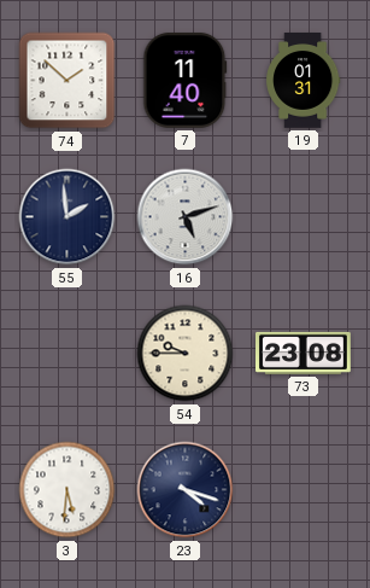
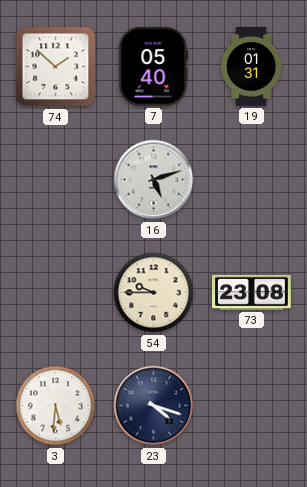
7: 11:40 -> 05:40
55: 1:59 -> none
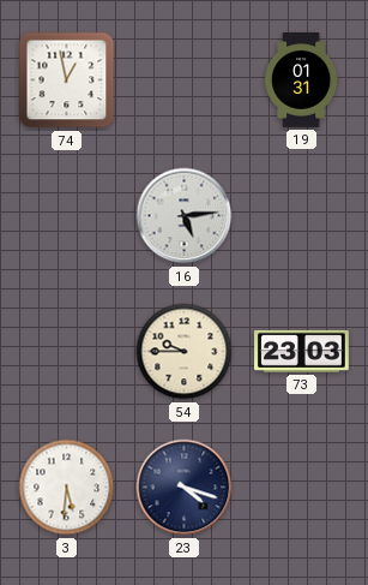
74: 1:52 -> 12:58
7: 05:40 -> none
16: 5:12 -> 5:14
73: 23:08 -> 23:03
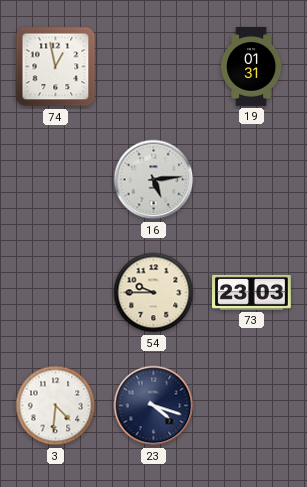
3: 5:31 -> 4:31
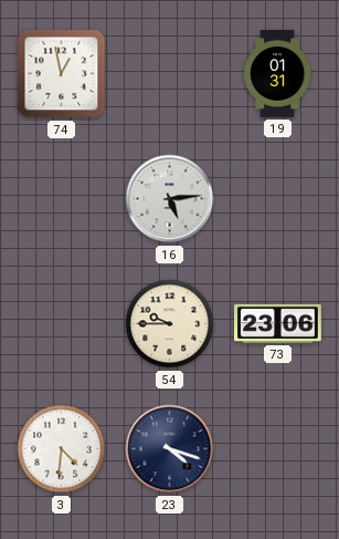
73: 23:03 -> 23:06
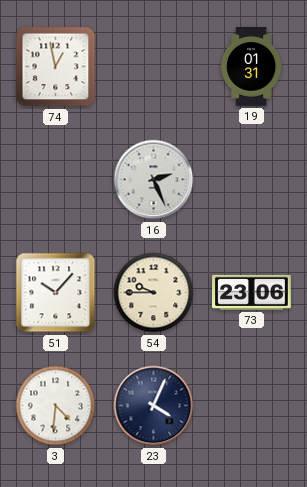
16: 5:14 -> 2:26
51: none -> 10:07
23: 4:18 -> 4:04
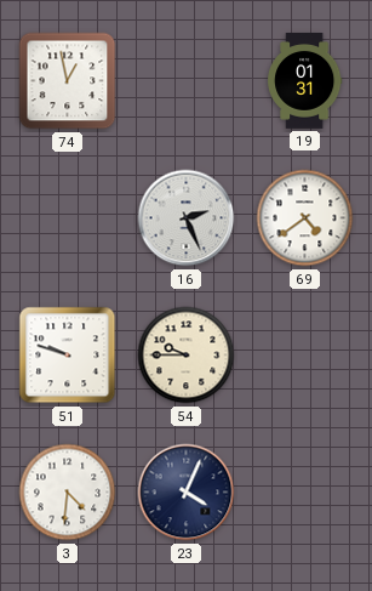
69: none -> 4:39
51: 10:07 -> 9:48
73: 23:06 -> none
